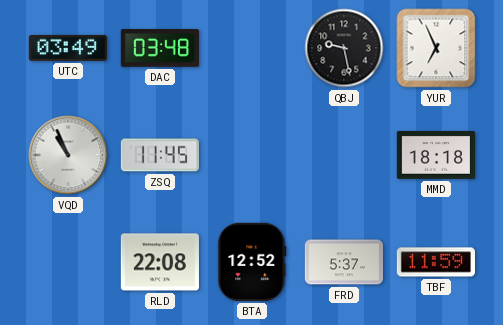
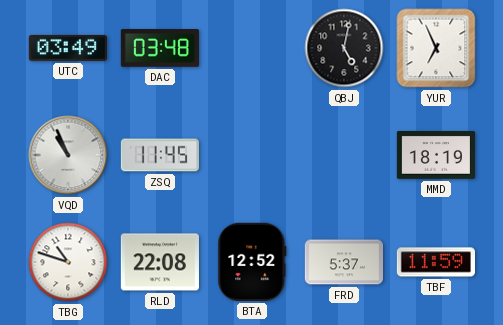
QBJ: 9:28 -> 5:02
MMD: 18:18 -> 18:19
TBG: none -> 10:48
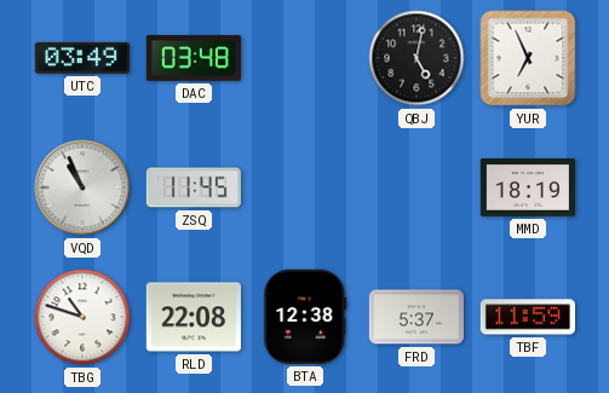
BTA: 12:52 -> 12:38
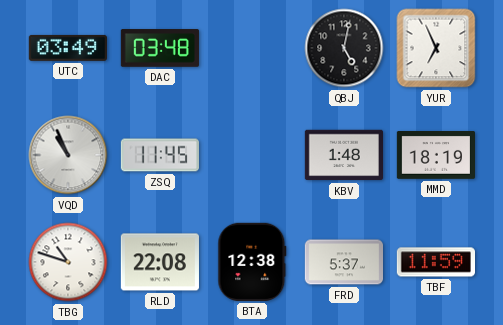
KBV: none -> 1:48
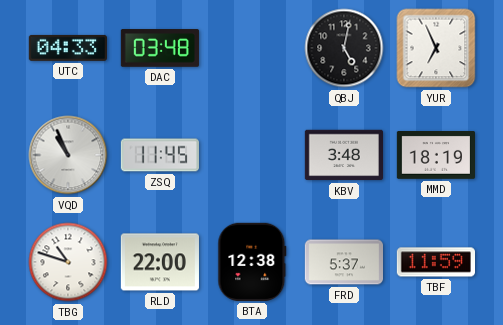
UTC: 03:49 -> 04:33
KBV: 1:48 -> 3:48
RLD: 22:08 -> 22:00
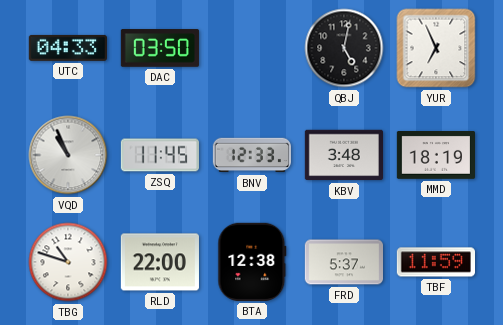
DAC: 03:48 -> 03:50
BNV: none -> 12:33
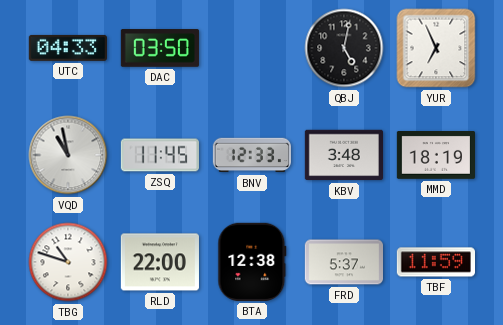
VQD: 10:56 -> 10:58
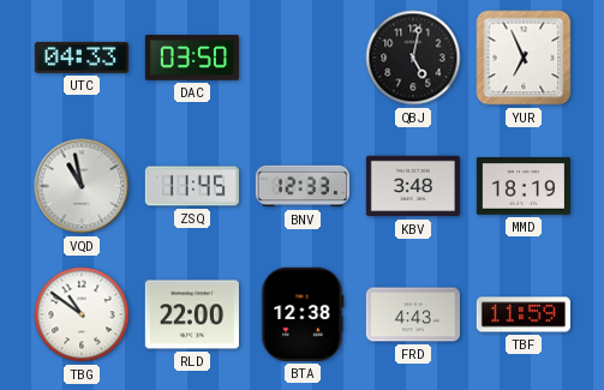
TBG: 10:48 -> 10:51
FRD: 5:37 -> 4:43
